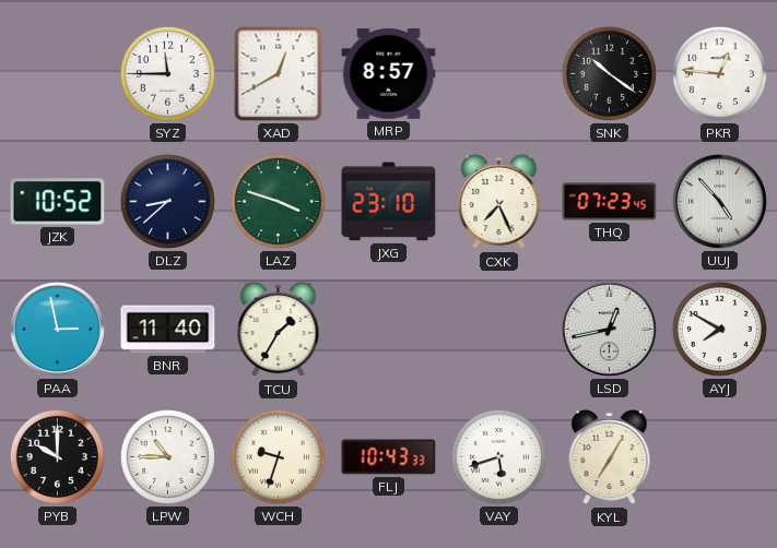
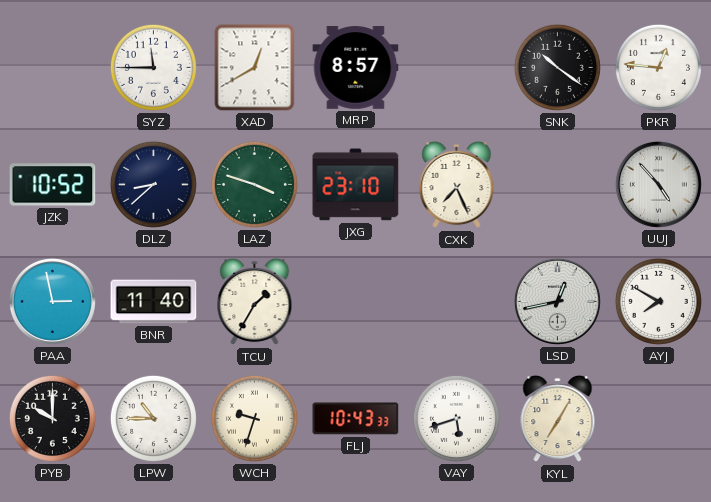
THQ: 07:23 -> none
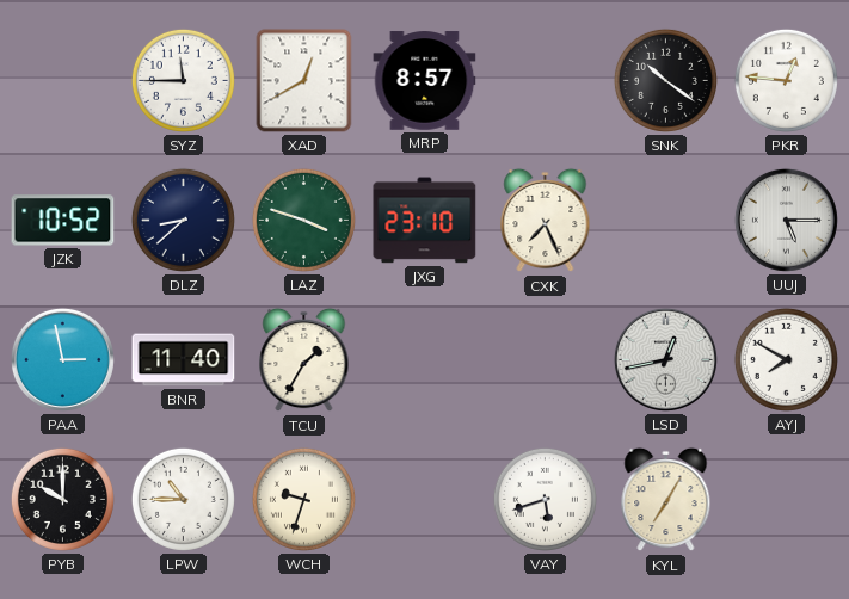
UUJ: 4:53 -> 5:15
FLJ: 10:43 -> none
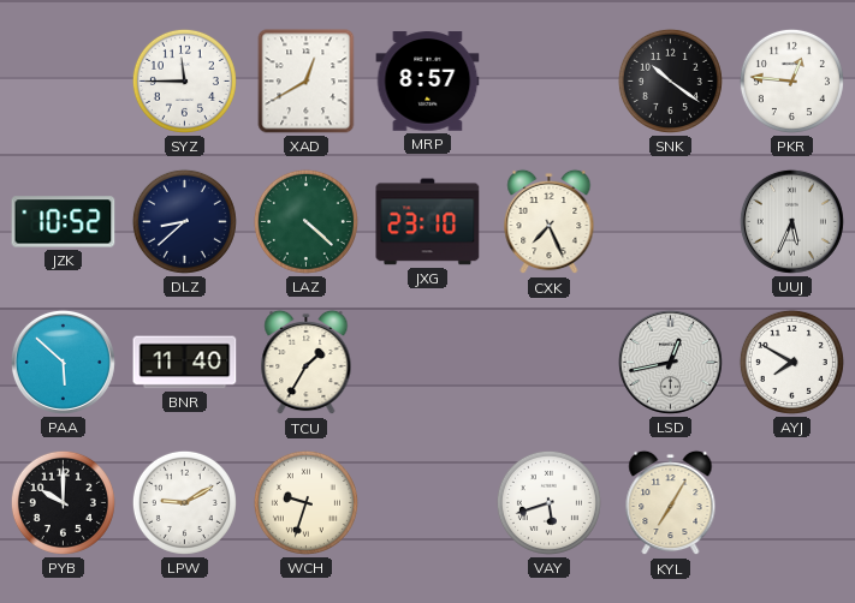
LAZ: 3:48 -> 4:22
UUJ: 5:15 -> 5:34
PAA: 2:58 -> 5:52
LPW: 10:45 -> 9:10
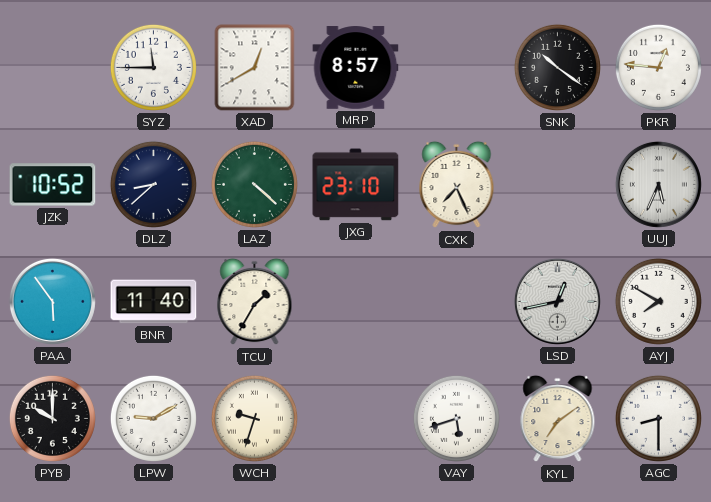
PAA: 5:52 -> 5:54
KYL: 7:05 -> 7:09
AGC: none -> 8:30
